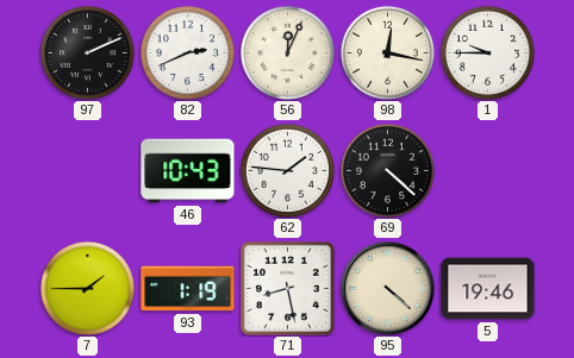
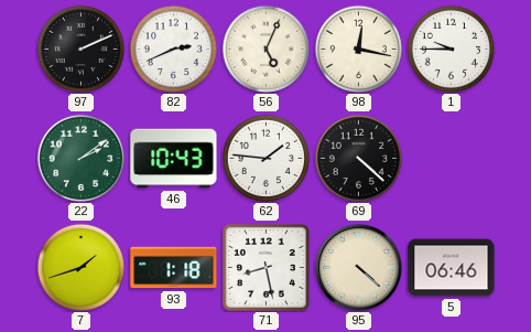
56: 12:04 -> 5:04
22: none -> 2:09
7: 1:45 -> 1:42
93: 1:19 -> 1:18
5: 19:46 -> 06:46
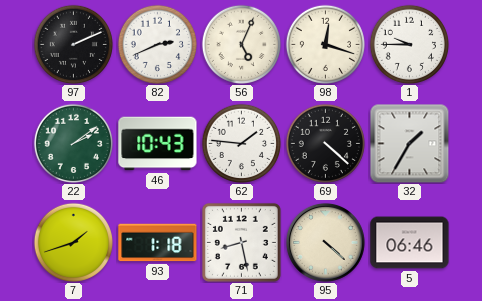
98: 12:17 -> 12:18
32: none -> 1:35
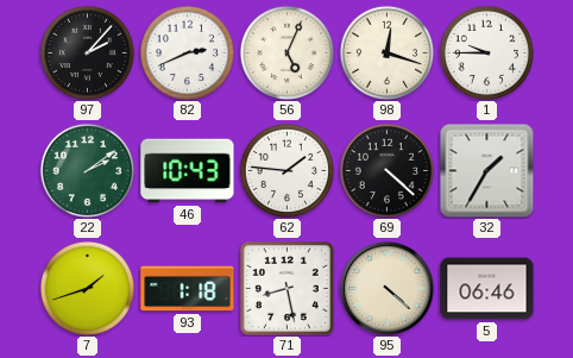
97: 2:11 -> 2:07
